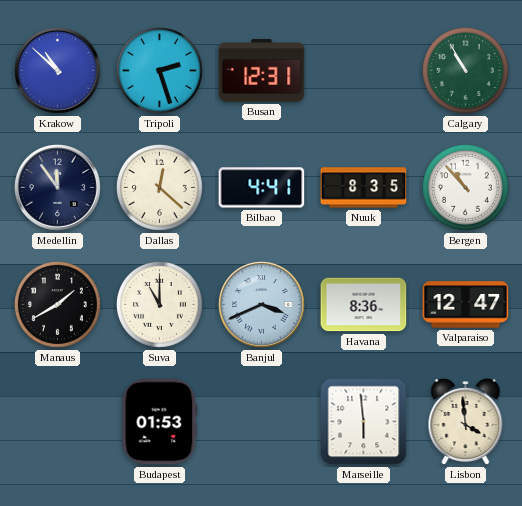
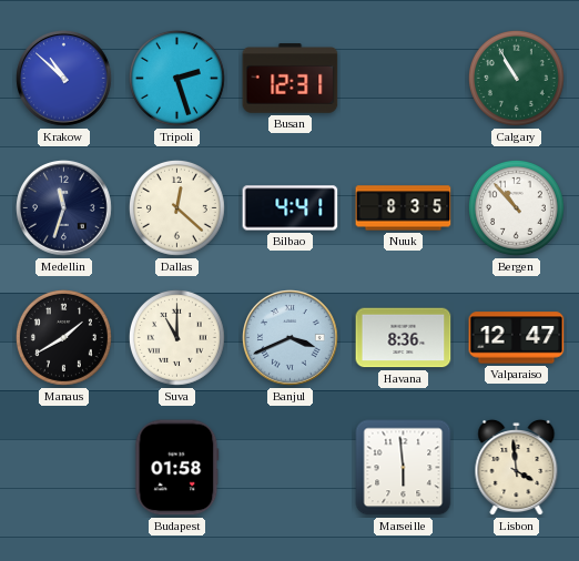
Medellin: 11:54 -> 11:33
Budapest: 01:53 -> 01:58
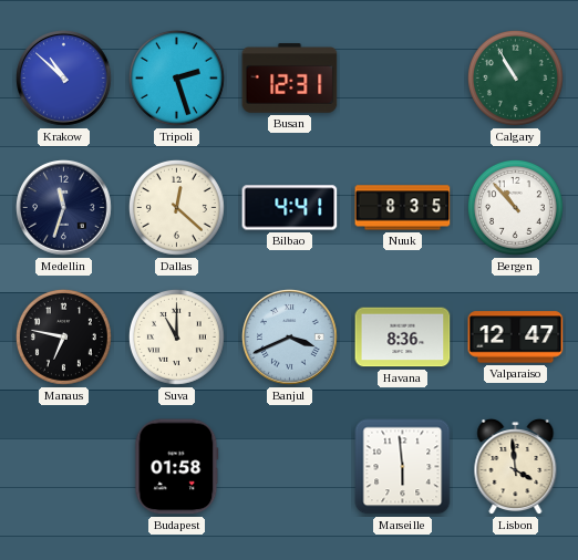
Manaus: 1:40 -> 6:47
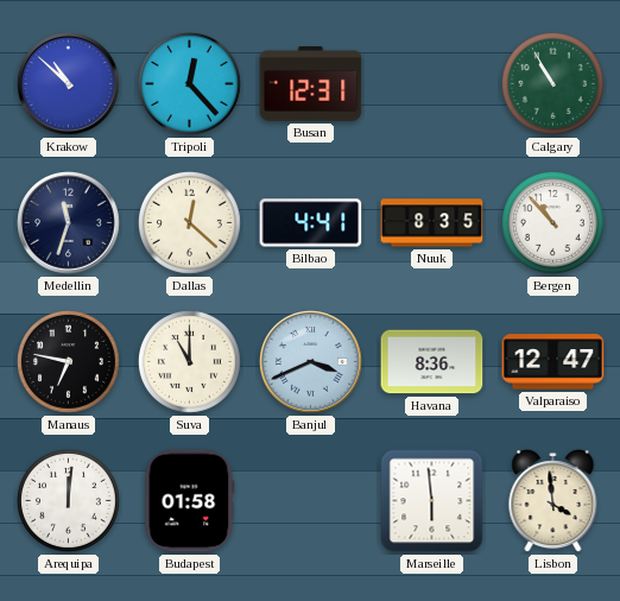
Tripoli: 2:27 -> 12:23
Arequipa: none -> 12:01
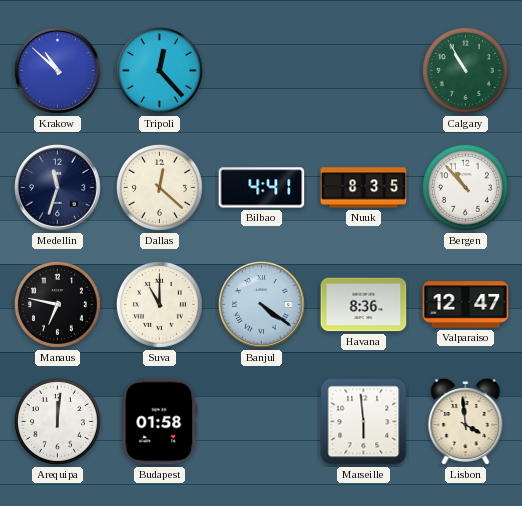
Busan: 12:31 -> none
Banjul: 3:41 -> 4:21
